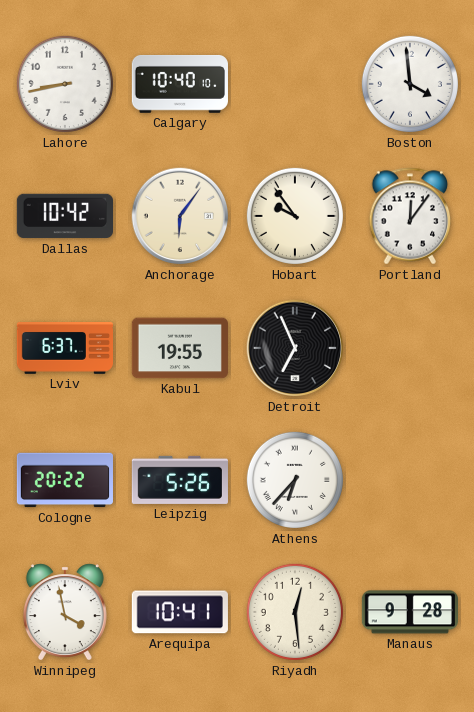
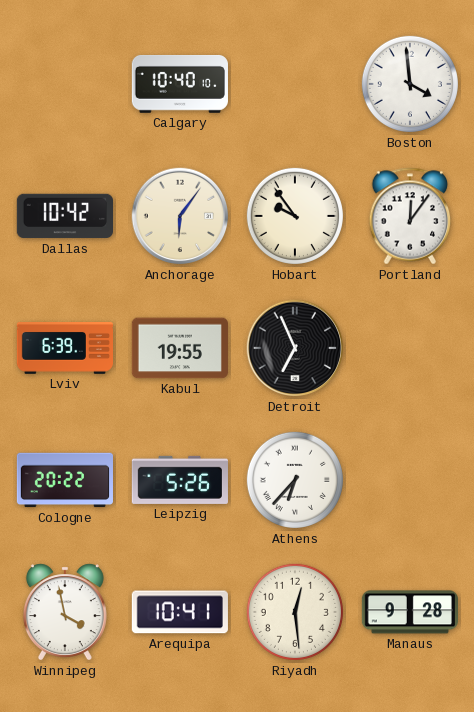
Lahore: 8:43 -> none
Lviv: 6:37 -> 6:39
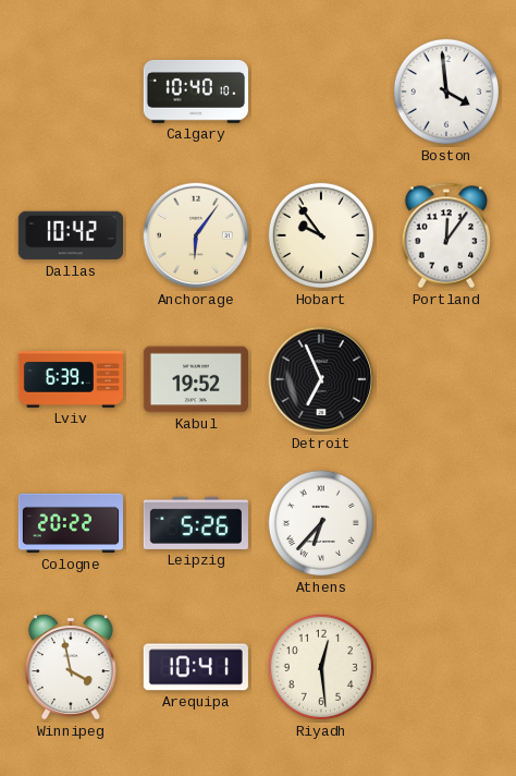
Kabul: 19:55 -> 19:52
Manaus: 9:28 -> none
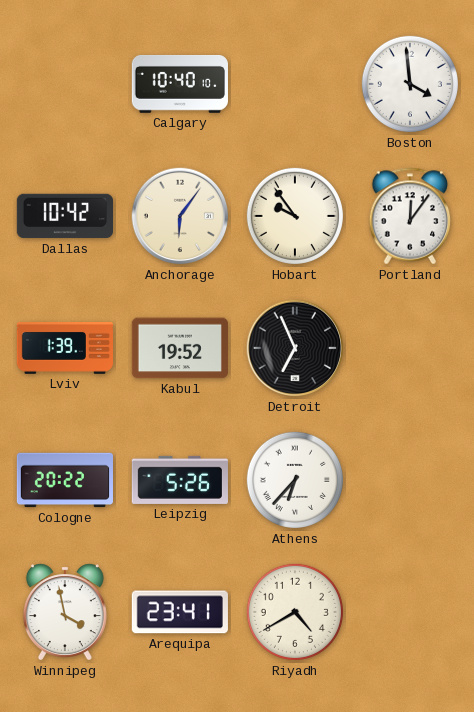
Lviv: 6:39 -> 1:39
Arequipa: 10:41 -> 23:41
Riyadh: 12:29 -> 4:40
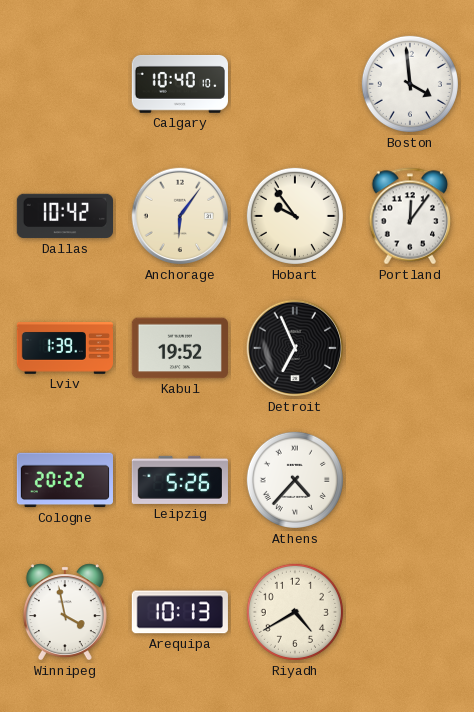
Athens: 6:37 -> 4:37
Arequipa: 23:41 -> 10:13
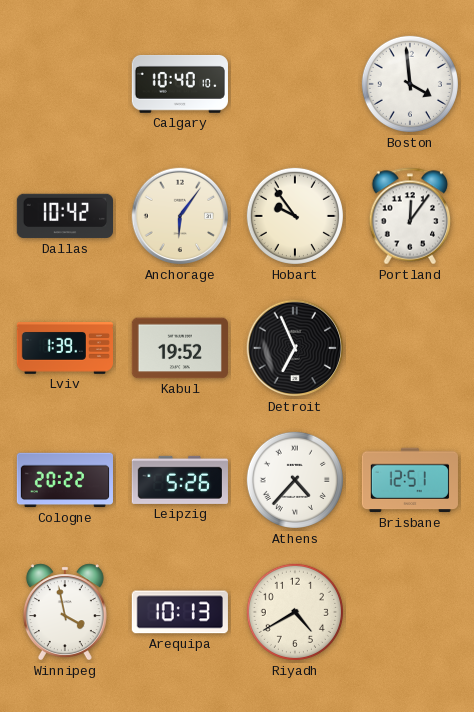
Brisbane: none -> 12:51
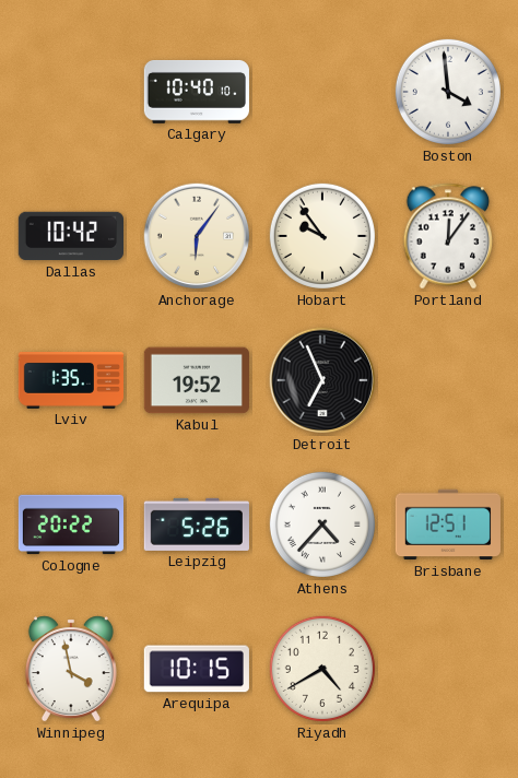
Lviv: 1:39 -> 1:35
Arequipa: 10:13 -> 10:15
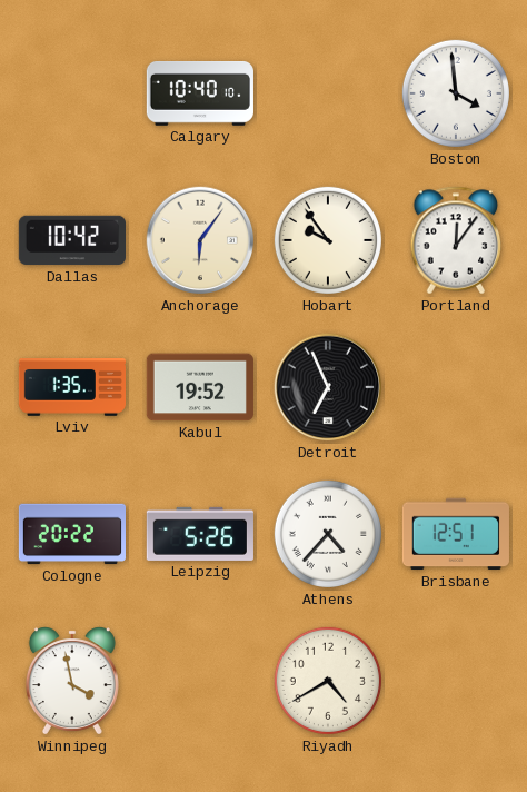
Arequipa: 10:15 -> none
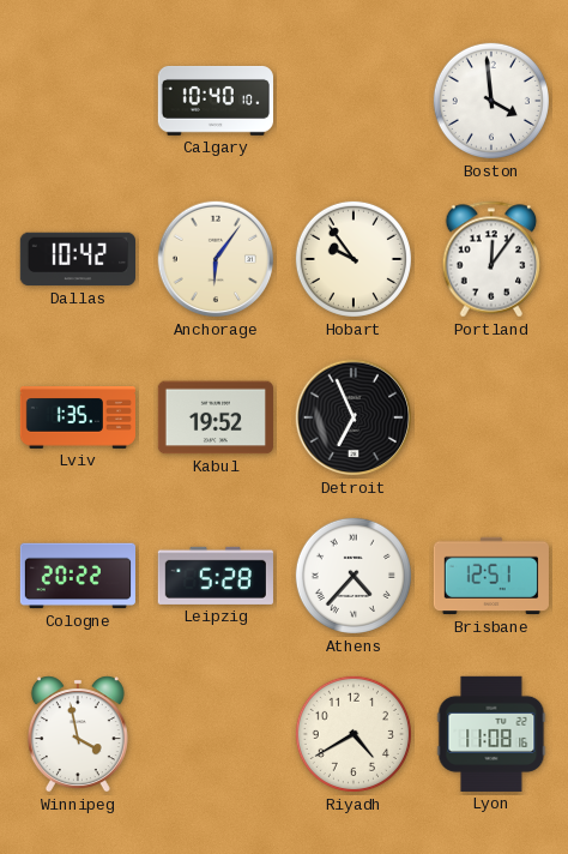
Leipzig: 5:26 -> 5:28
Lyon: none -> 11:08
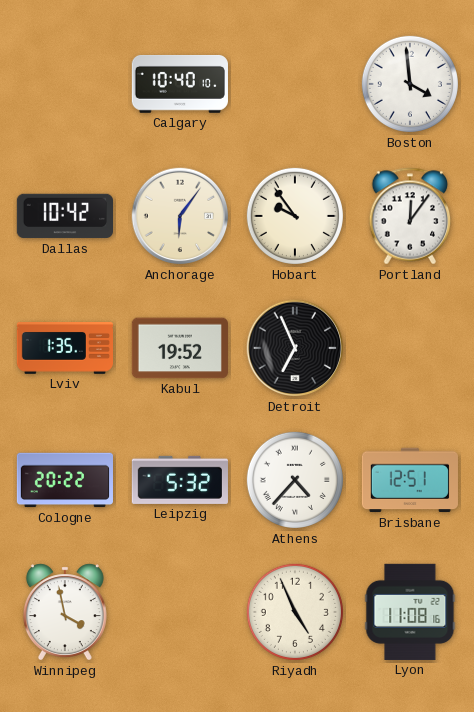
Leipzig: 5:28 -> 5:32
Riyadh: 4:40 -> 4:56
